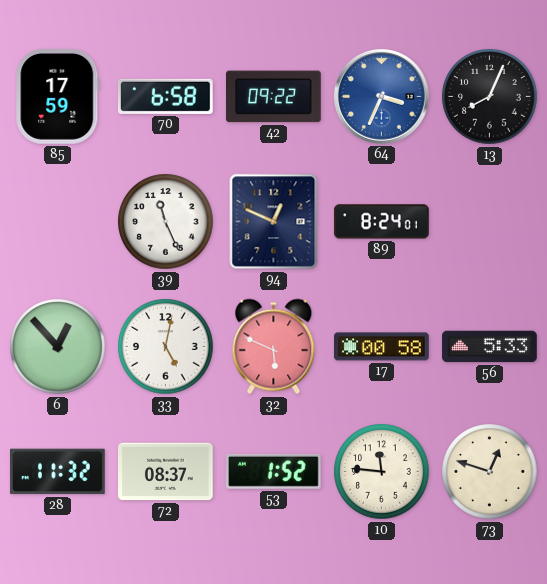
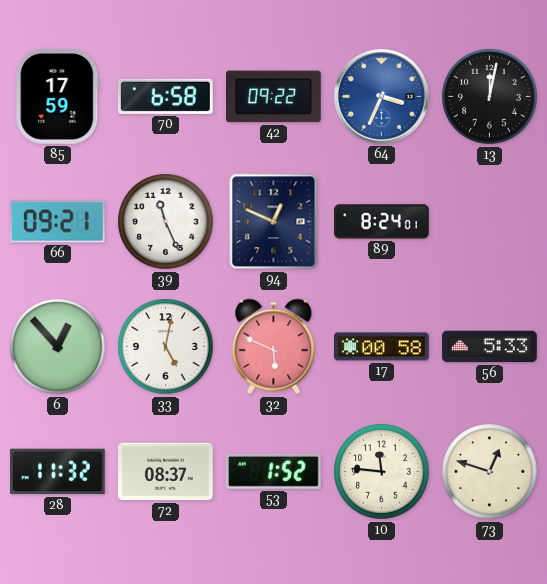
13: 8:04 -> 12:02
66: none -> 09:21
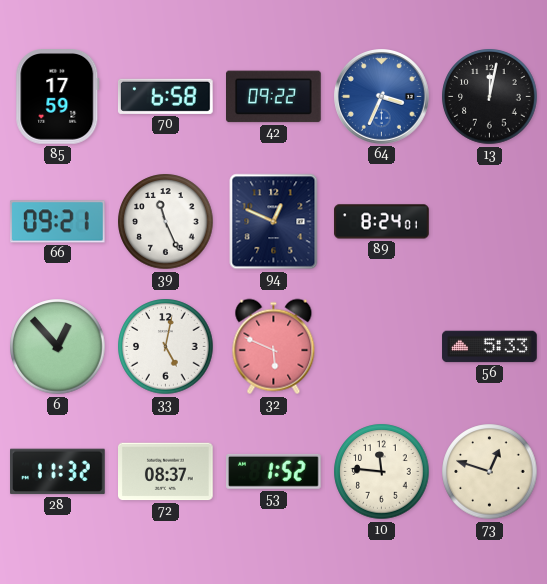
17: 00:58 -> none
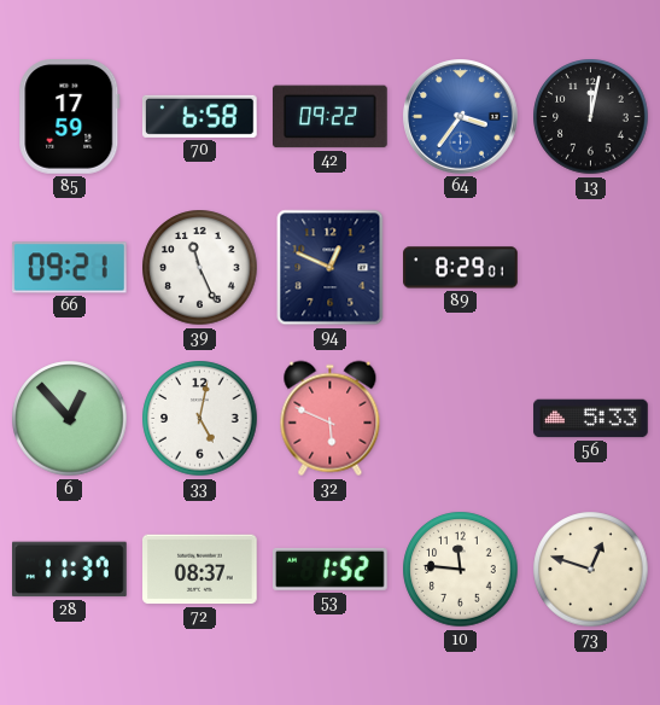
64: 3:34 -> 3:36
89: 8:24 -> 8:29
28: 11:32 -> 11:37
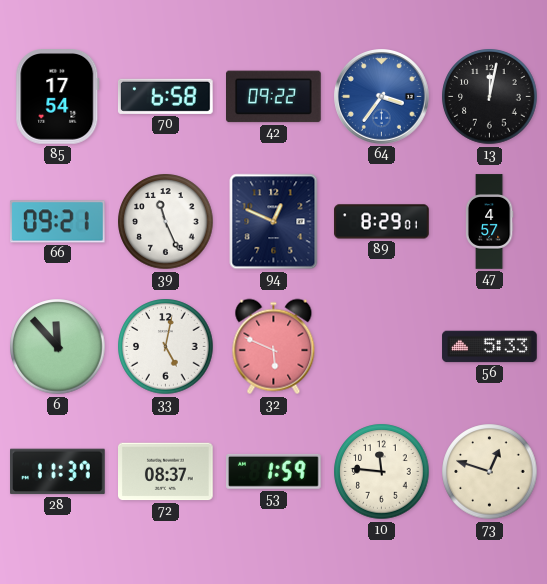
85: 17:59 -> 17:54
47: none -> 4:57
6: 12:53 -> 11:53
53: 1:52 -> 1:59
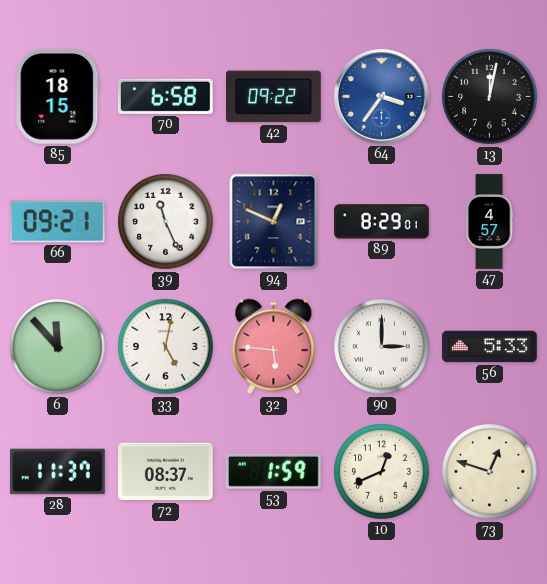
85: 17:54 -> 18:15
32: 5:49 -> 5:46
90: none -> 3:00
10: 11:46 -> 12:41
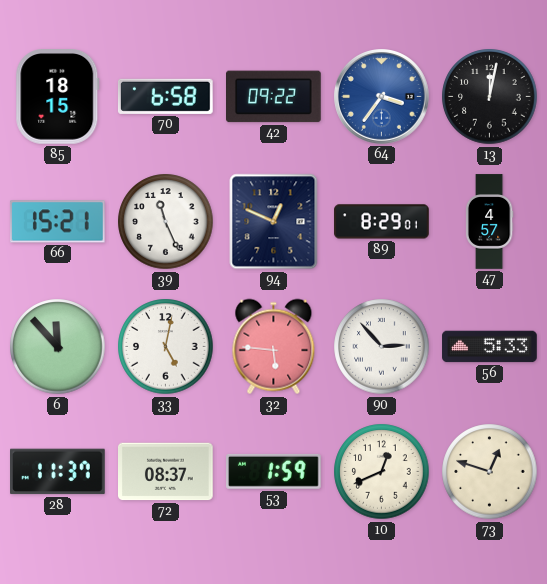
66: 09:21 -> 15:21
90: 3:00 -> 2:53
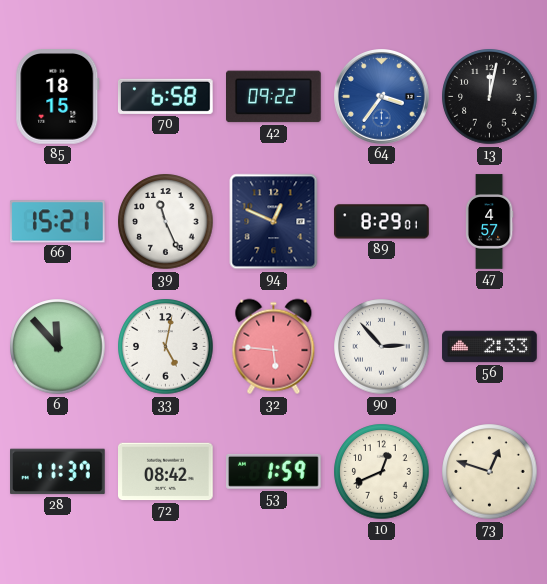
56: 5:33 -> 2:33
72: 08:37 -> 08:42
